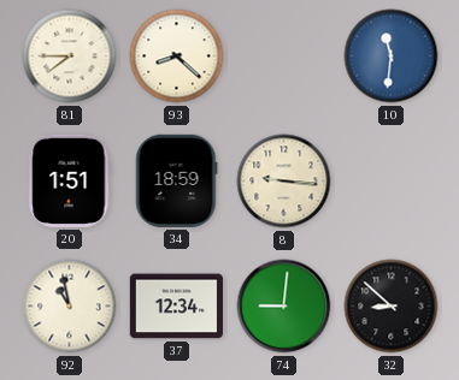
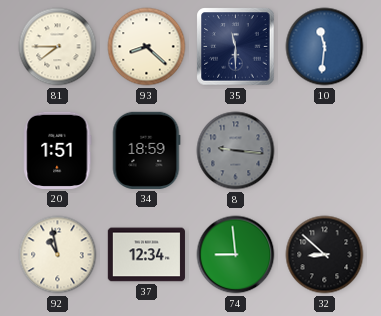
35: none -> 11:30
8 dial: cream -> grey
74: 9:01 -> 8:59
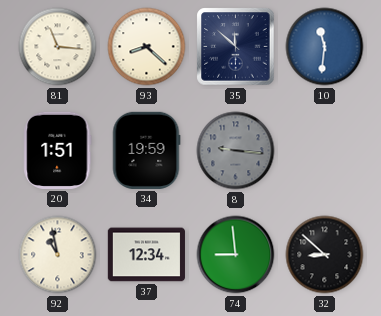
81: 7:45 -> 11:16
35: 11:30 -> 11:52
34: 18:59 -> 19:59
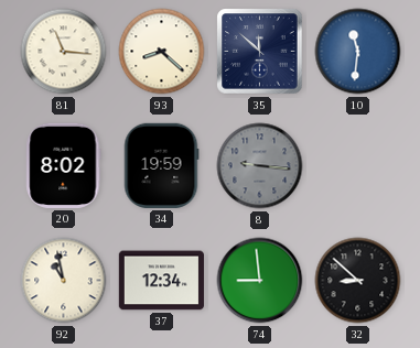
20: 1:51 -> 8:02
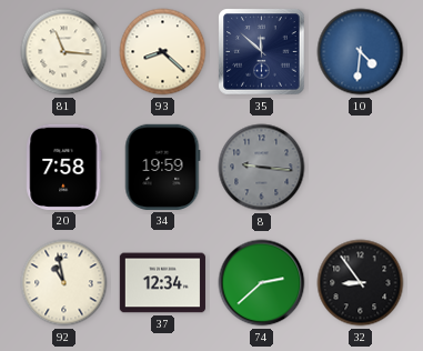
10: 11:31 -> 4:31
20: 8:02 -> 7:58
74: 8:59 -> 2:38
32: 8:52 -> 8:54
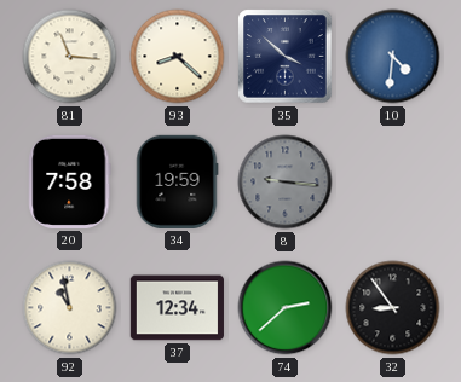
35: 11:52 -> 3:52
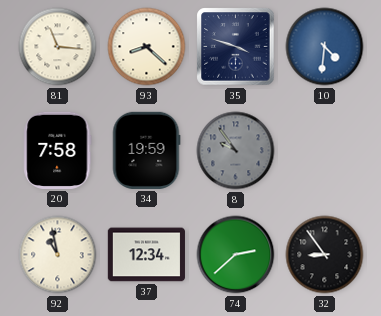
35: 3:52 -> 3:48
8: 9:16 -> 9:54
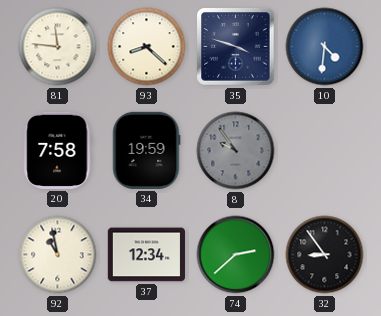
81: 11:16 -> 11:46
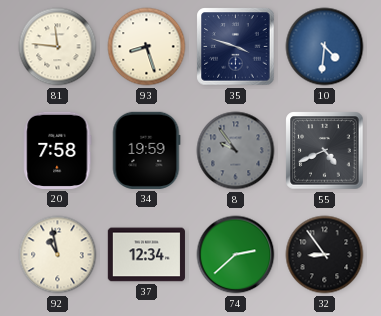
93: 8:22 -> 8:27
55: none -> 4:41
